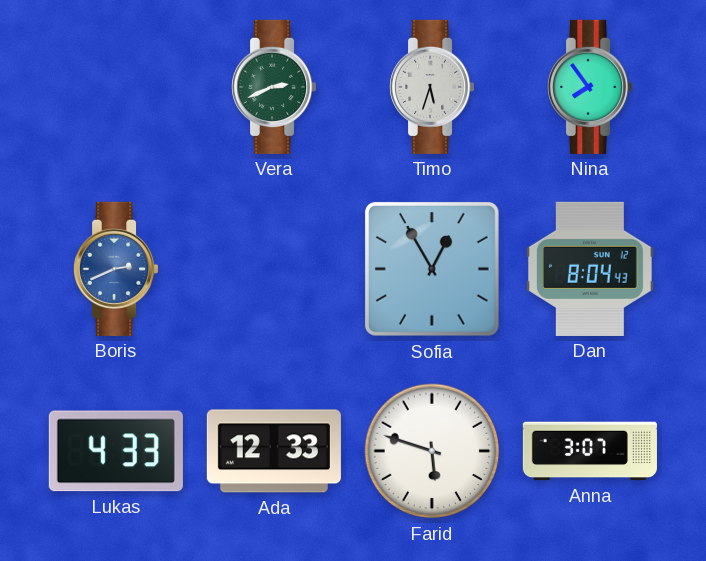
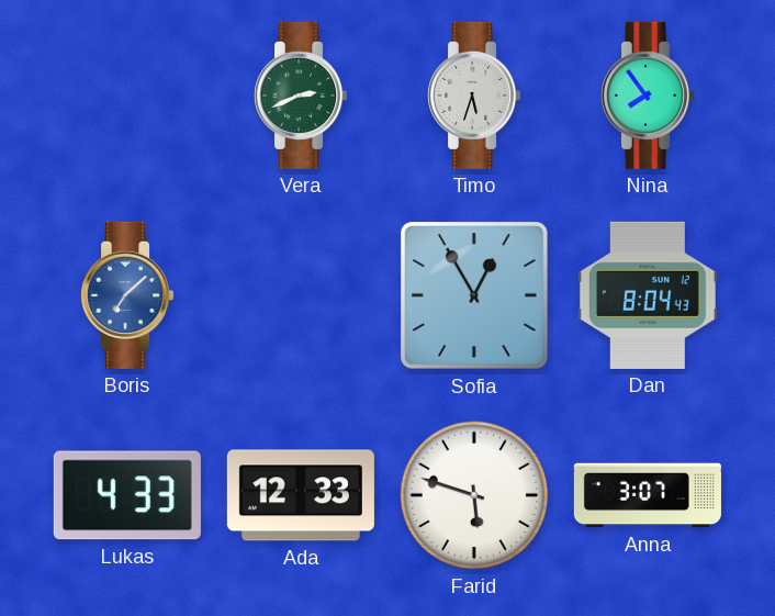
Boris: 2:41 -> 7:08
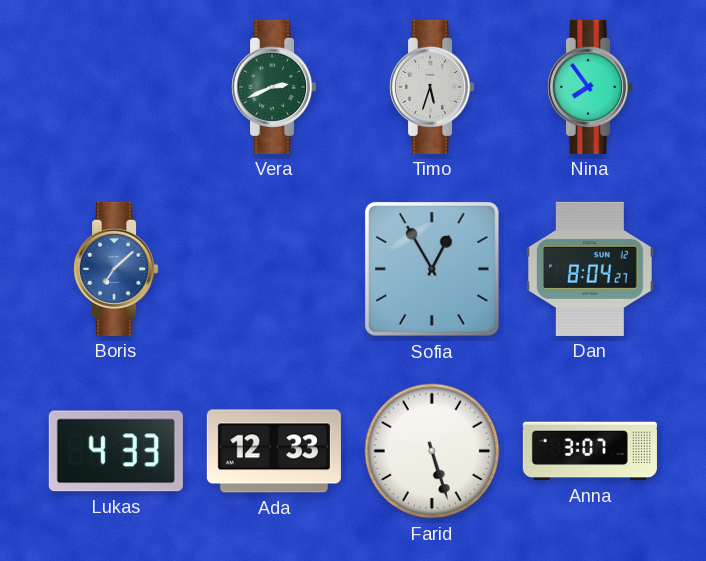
Dan: 8:04:43 -> 8:04:27
Farid: 5:48 -> 5:27
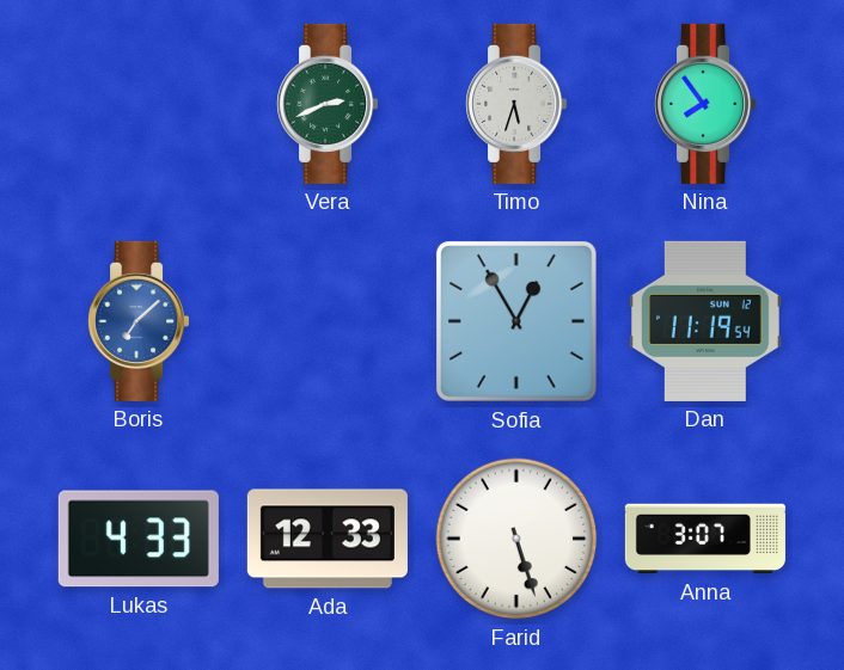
Dan: 8:04 -> 11:19
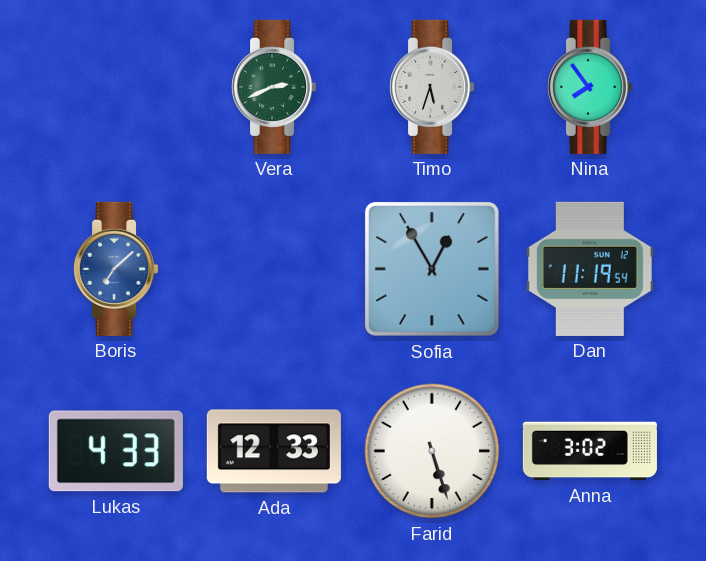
Anna: 3:07 -> 3:02
